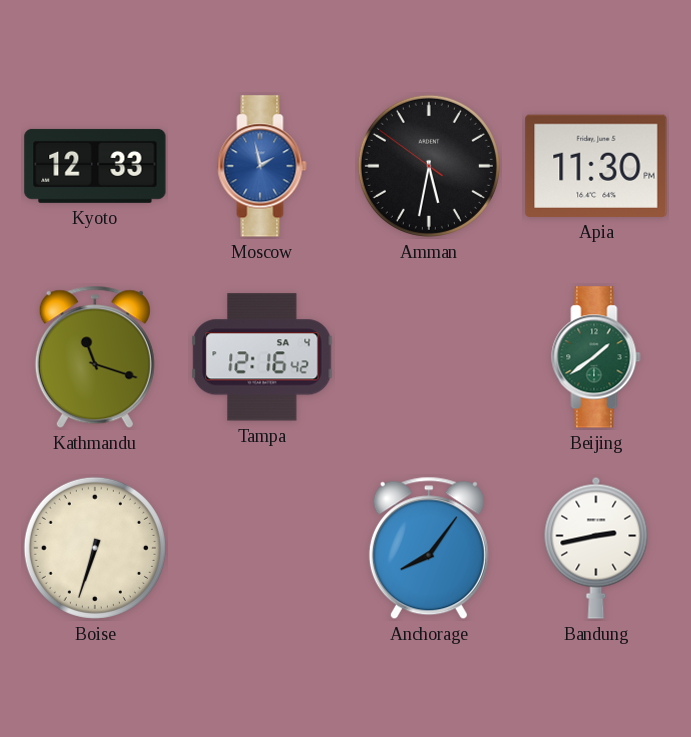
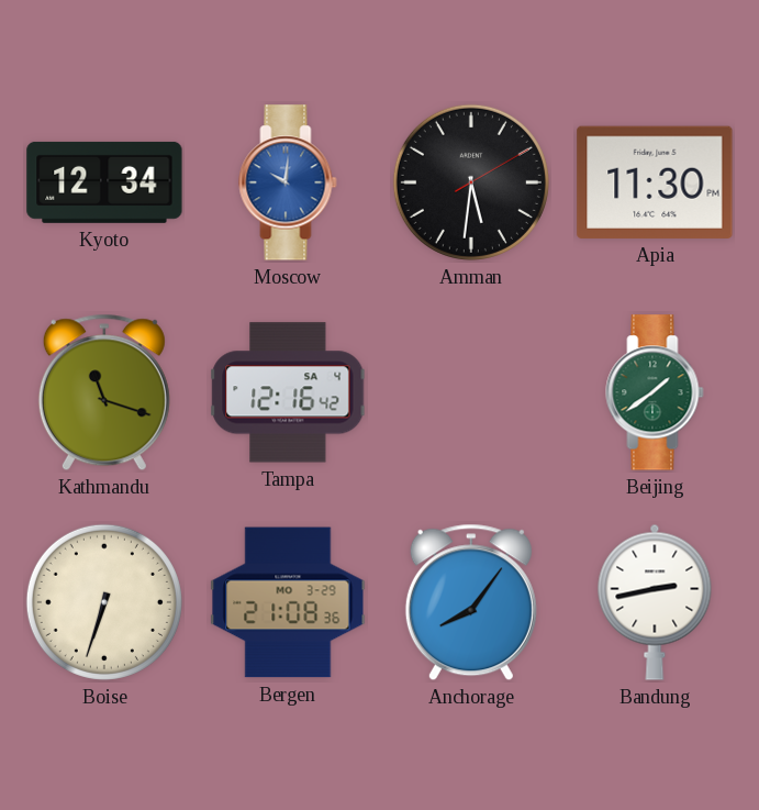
Kyoto: 12:33 -> 12:34
Moscow: 1:58 -> 10:01
Amman: 5:31:51 -> 5:31:10
Bergen: none -> 21:08
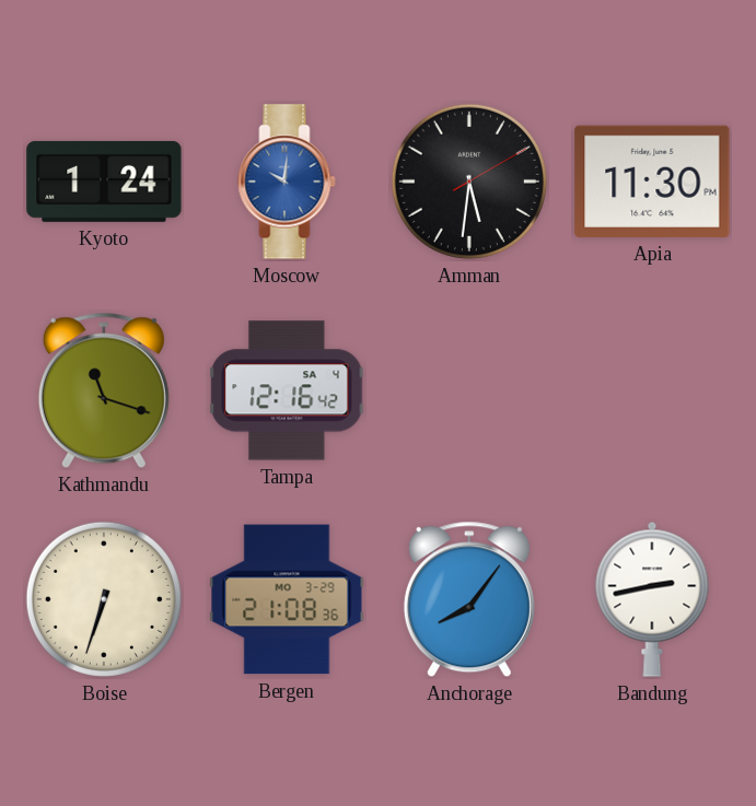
Kyoto: 12:34 -> 1:24
Beijing: 1:39 -> none
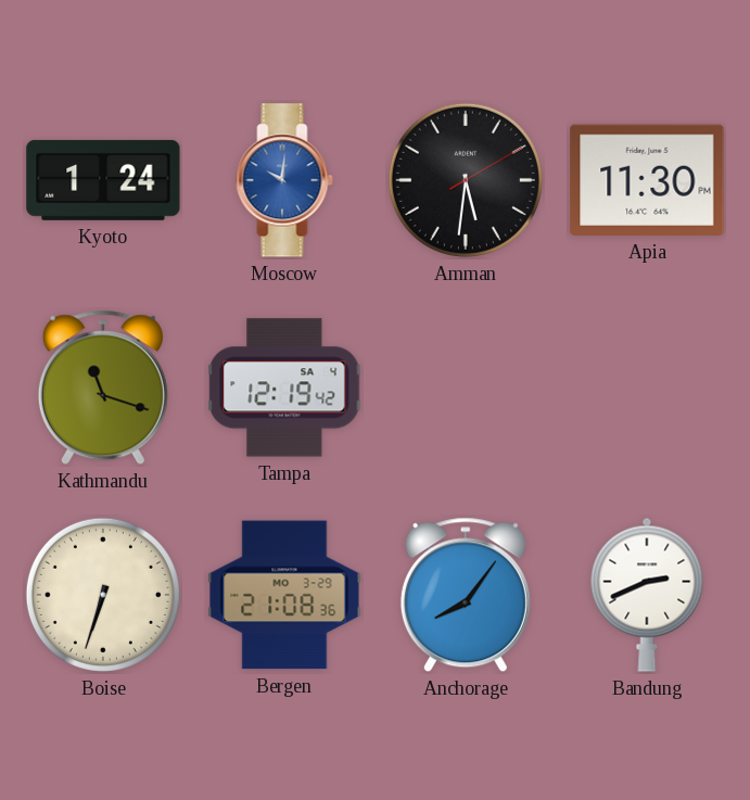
Tampa: 12:16 -> 12:19
Bandung: 2:43 -> 2:41
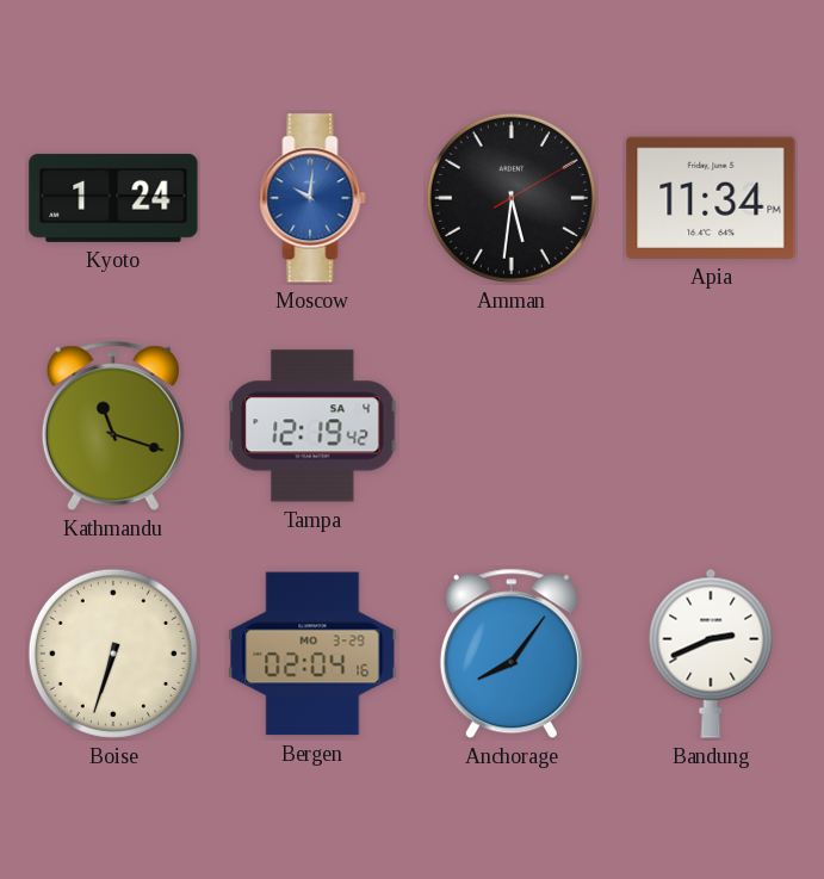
Apia: 11:30 -> 11:34
Bergen: 21:08 -> 02:04
